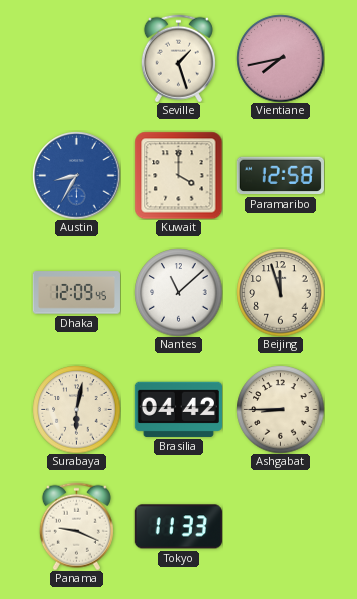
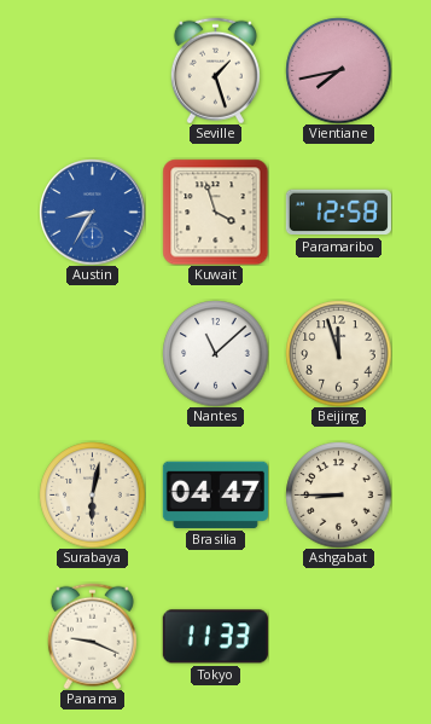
Kuwait: 4:00 -> 3:57
Dhaka: 12:09 -> none
Brasilia: 04:42 -> 04:47
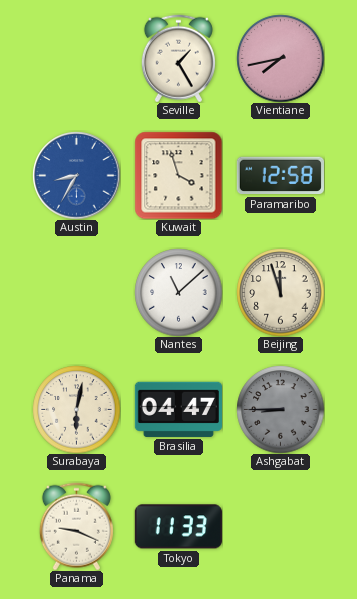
Seville: 1:27 -> 1:25
Ashgabat dial: cream -> grey
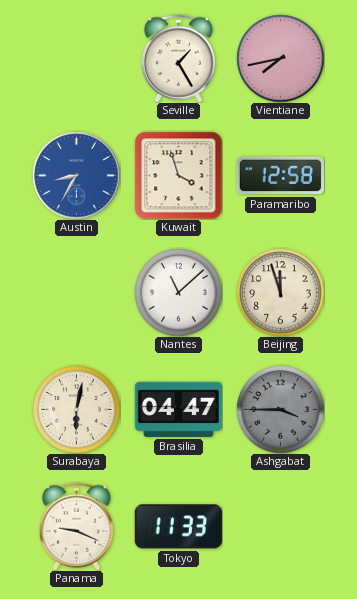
Ashgabat: 8:45 -> 3:45
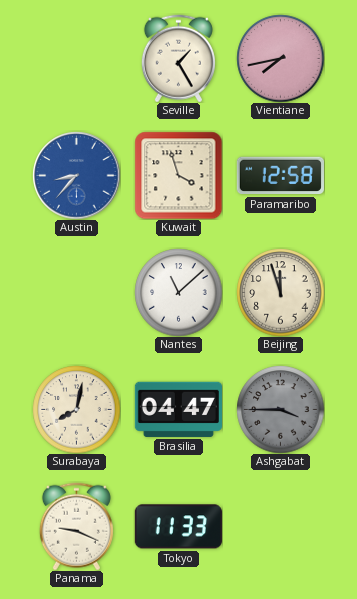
Austin: 8:35 -> 8:37
Surabaya: 6:02 -> 8:02
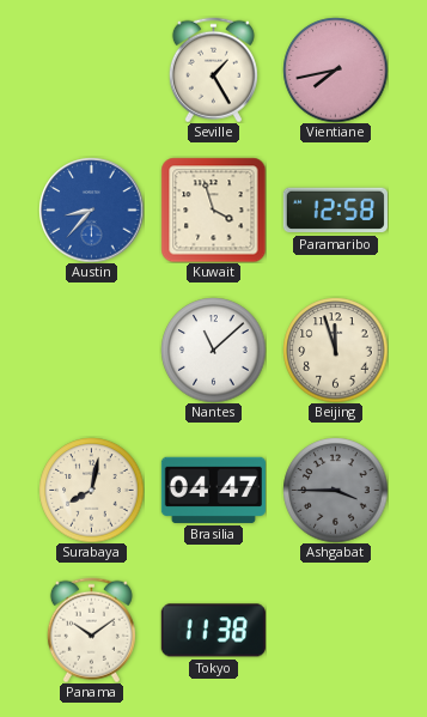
Panama: 9:19 -> 10:09
Tokyo: 11:33 -> 11:38
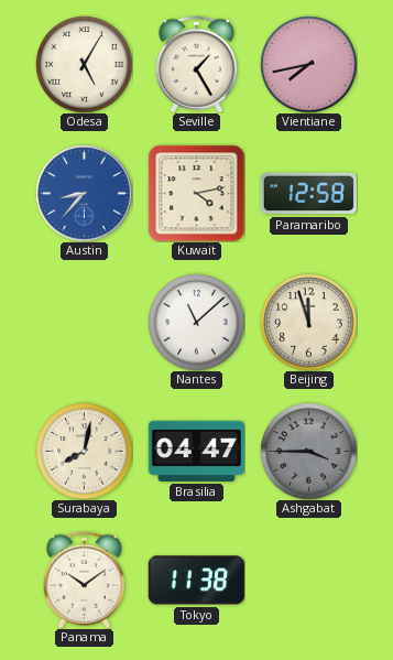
Odesa: none -> 5:05
Kuwait: 3:57 -> 4:13
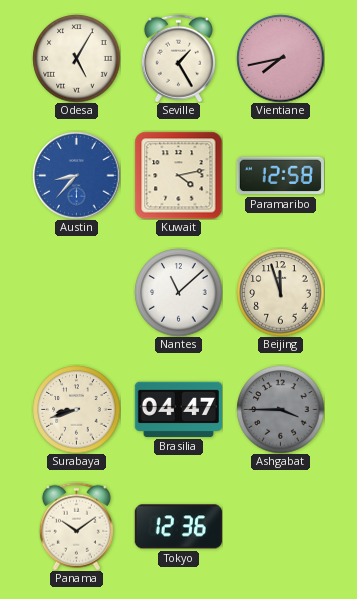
Surabaya: 8:02 -> 8:42
Tokyo: 11:38 -> 12:36
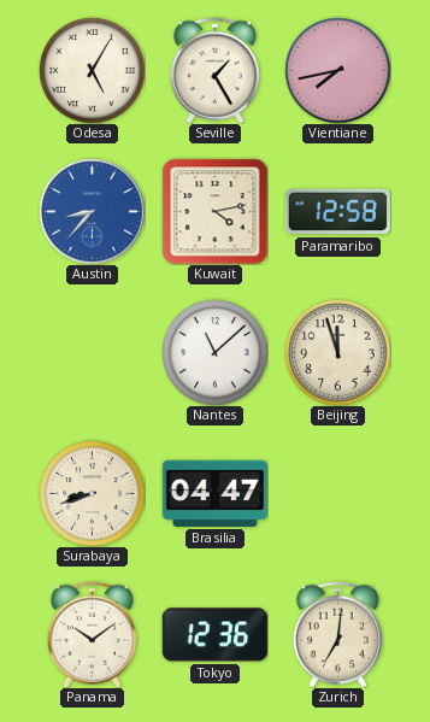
Ashgabat: 3:45 -> none
Zurich: none -> 7:01
